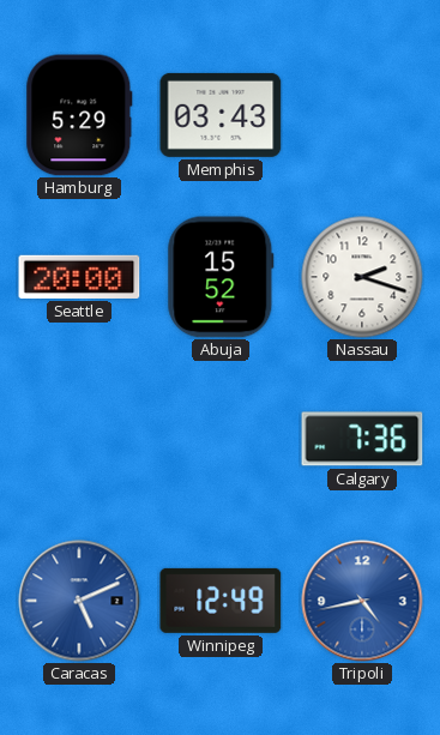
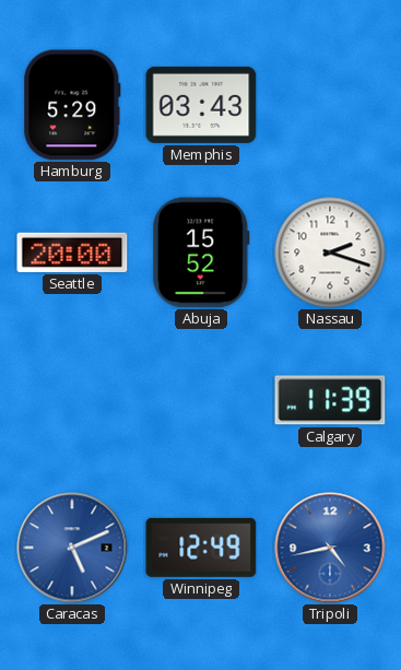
Calgary: 7:36 -> 11:39
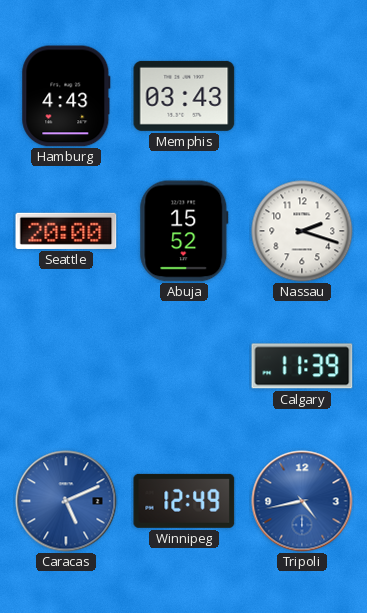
Hamburg: 5:29 -> 4:43
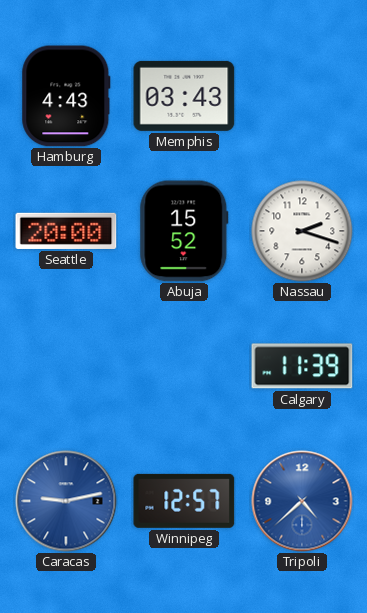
Caracas: 5:11 -> 9:13
Winnipeg: 12:49 -> 12:57
Tripoli: 4:43 -> 4:38
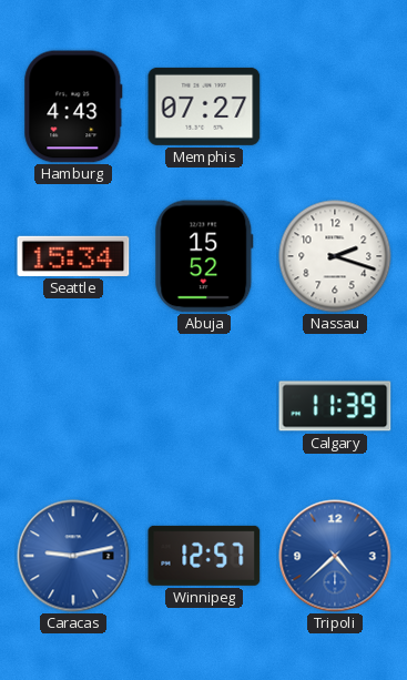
Memphis: 03:43 -> 07:27
Seattle: 20:00 -> 15:34
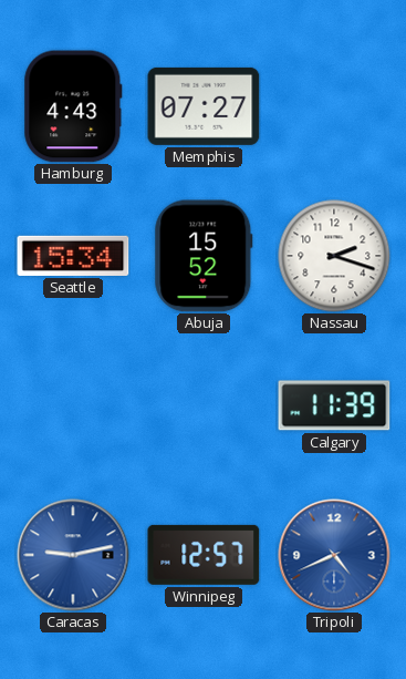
Tripoli: 4:38 -> 4:41
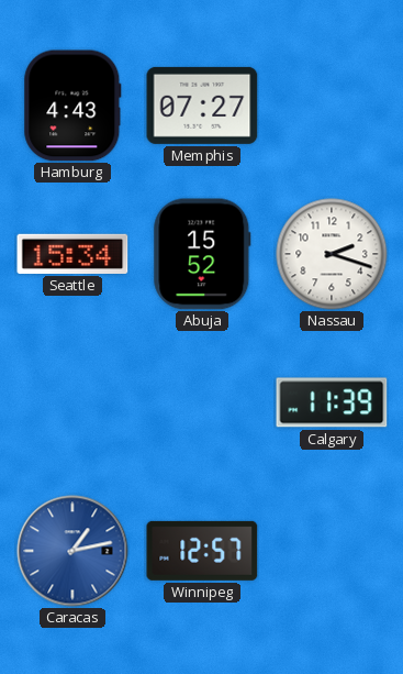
Caracas: 9:13 -> 1:13
Tripoli: 4:41 -> none
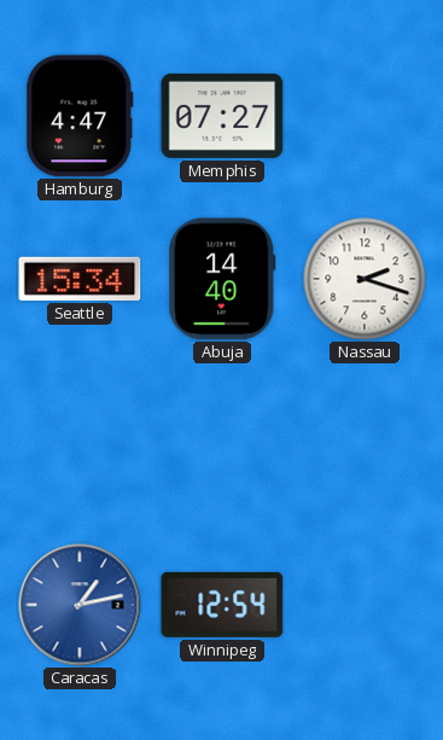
Hamburg: 4:43 -> 4:47
Abuja: 15:52 -> 14:40
Calgary: 11:39 -> none
Winnipeg: 12:57 -> 12:54
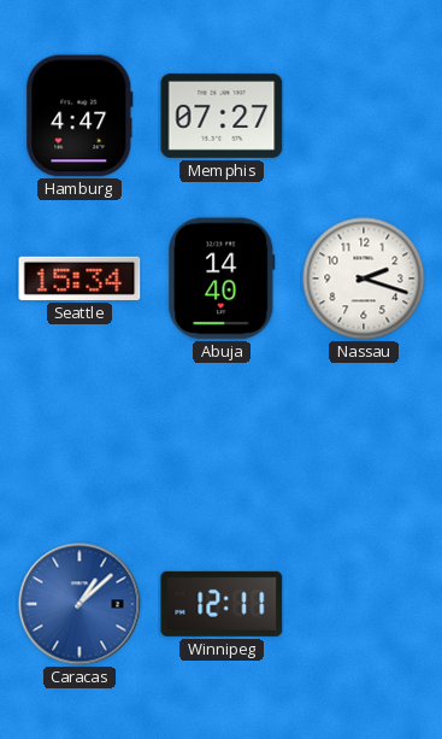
Caracas: 1:13 -> 1:08
Winnipeg: 12:54 -> 12:11
